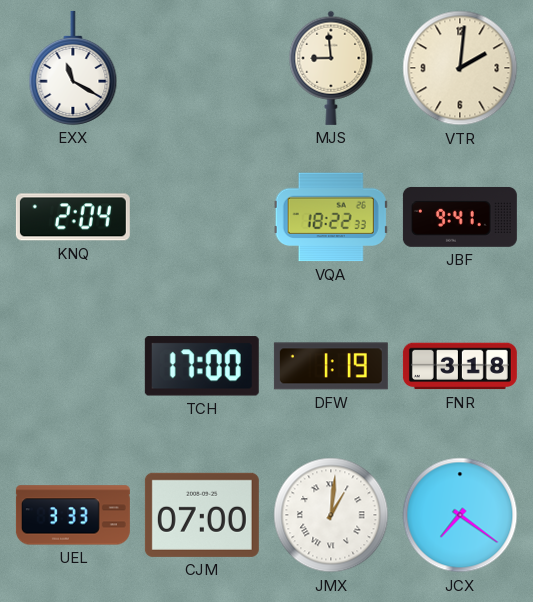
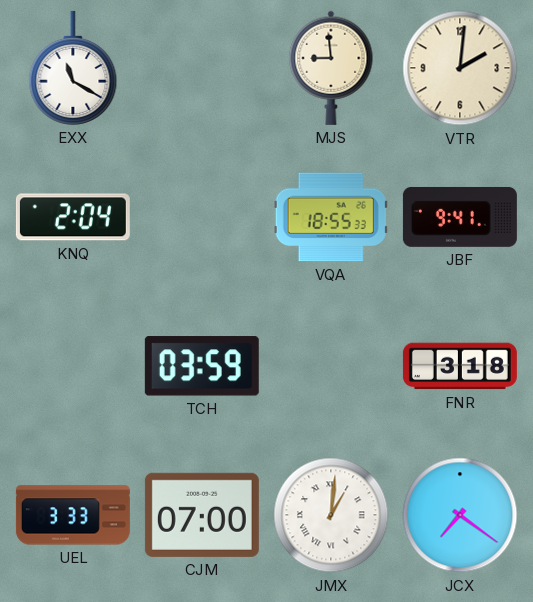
VQA: 18:22 -> 18:55
TCH: 17:00 -> 03:59
DFW: 1:19 -> none
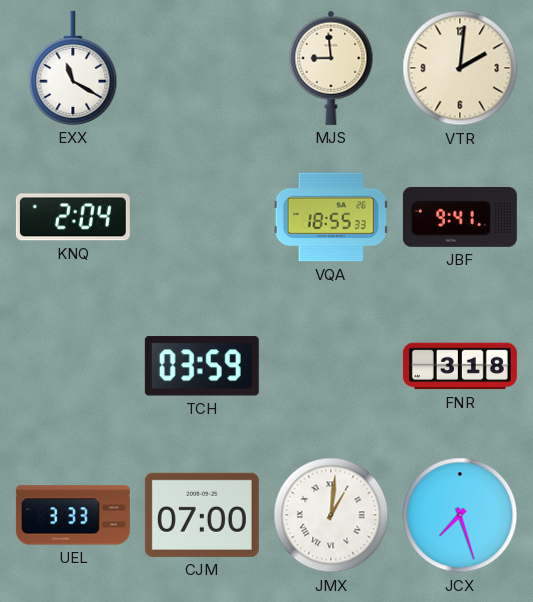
JCX: 7:21 -> 7:27
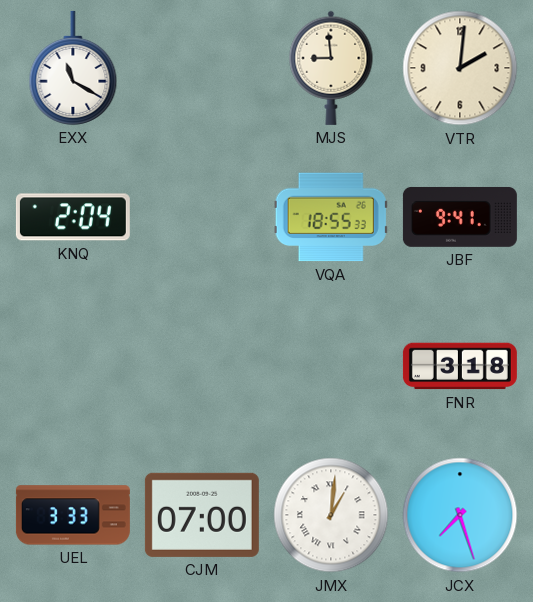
TCH: 03:59 -> none
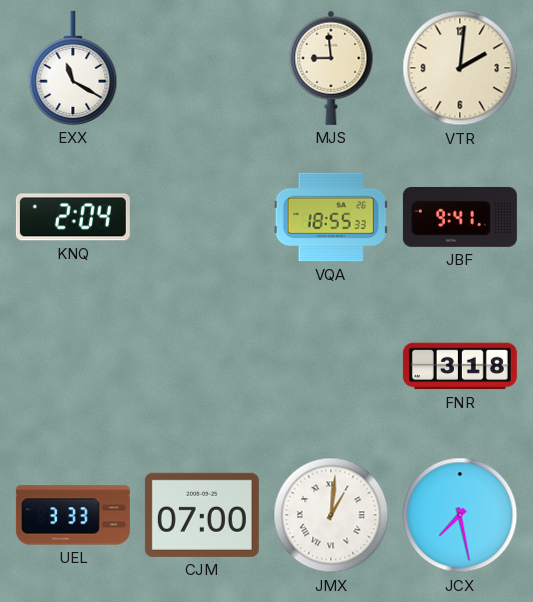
JCX: 7:27 -> 7:28
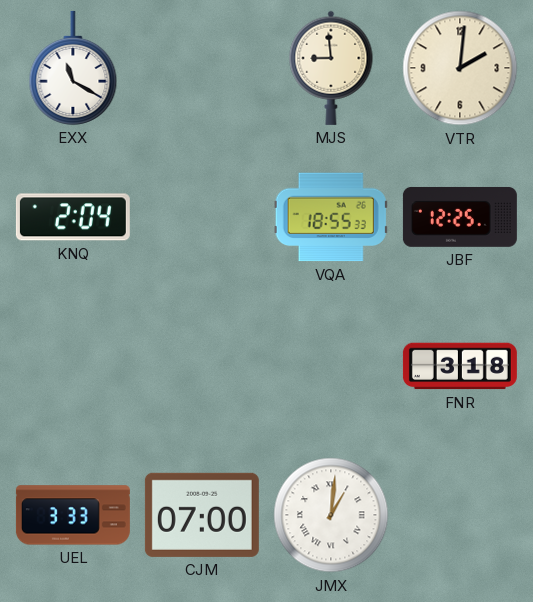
JBF: 9:41 -> 12:25
JCX: 7:28 -> none
